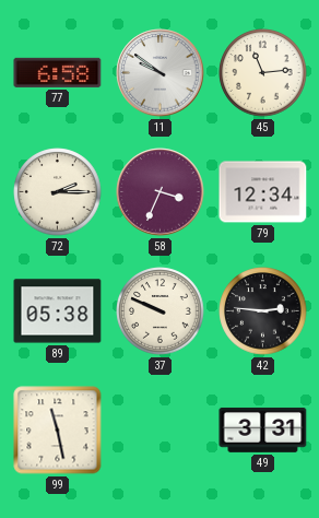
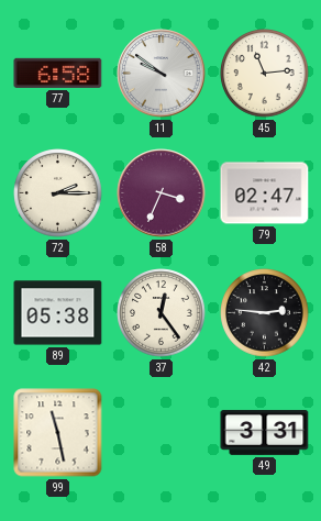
79: 12:34 -> 02:47
37: 9:49 -> 12:24
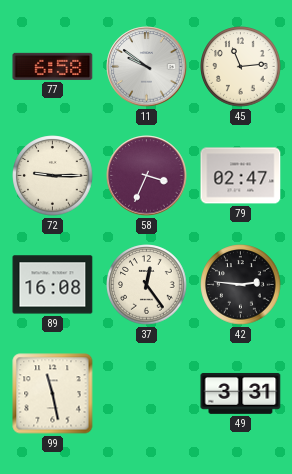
72: 2:15 -> 9:15
89: 05:38 -> 16:08
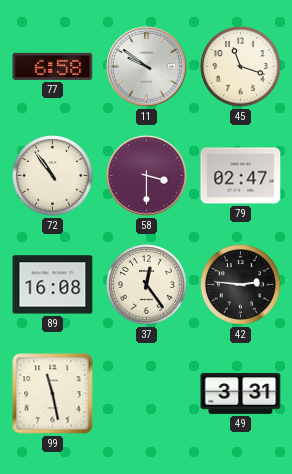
45: 11:14 -> 11:18
72: 9:15 -> 10:54
58: 3:34 -> 3:30
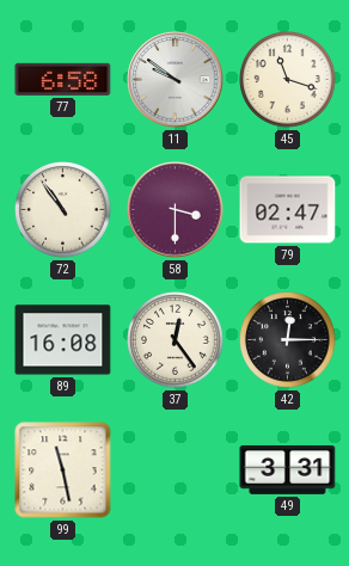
42: 2:46 -> 12:15
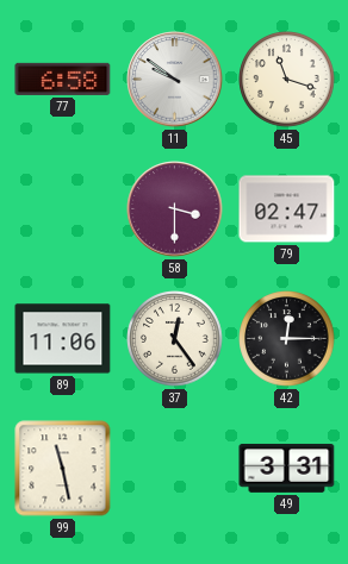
72: 10:54 -> none
89: 16:08 -> 11:06
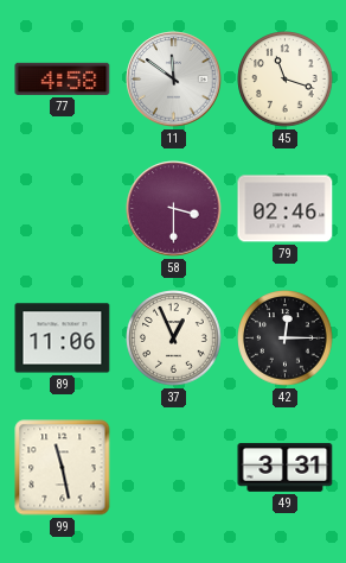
77: 6:58 -> 4:58
11: 9:51 -> 11:51
79: 02:47 -> 02:46
37: 12:24 -> 12:56
